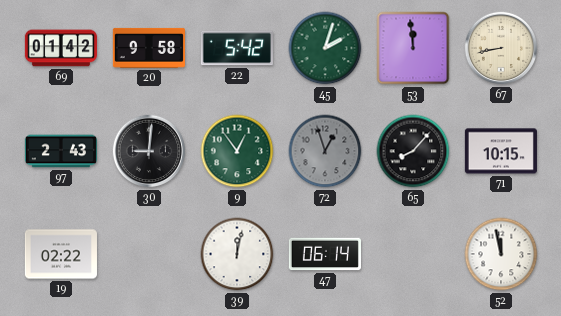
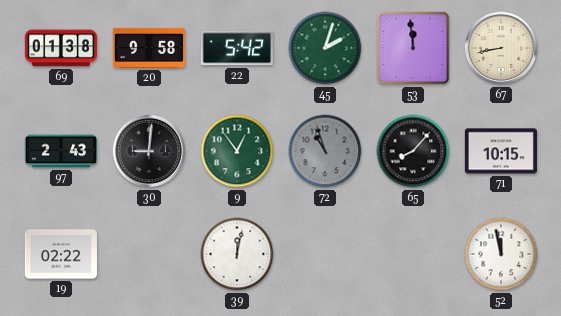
69: 01:42 -> 01:38
72: 12:57 -> 10:57
47: 06:14 -> none
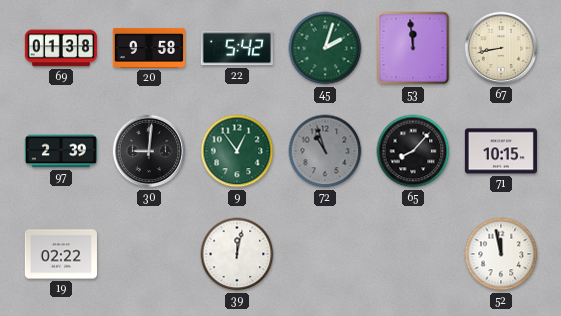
97: 2:43 -> 2:39
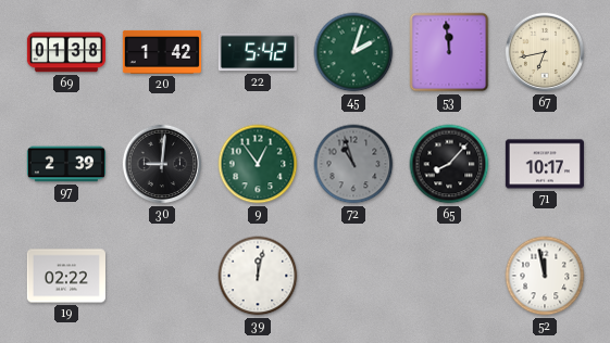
20: 9:58 -> 1:42
67: 8:43 -> 6:43
71: 10:15 -> 10:17
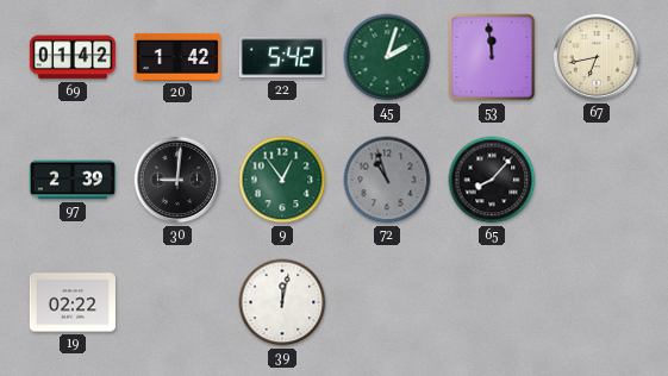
69: 01:38 -> 01:42
71: 10:17 -> none
52: 11:58 -> none
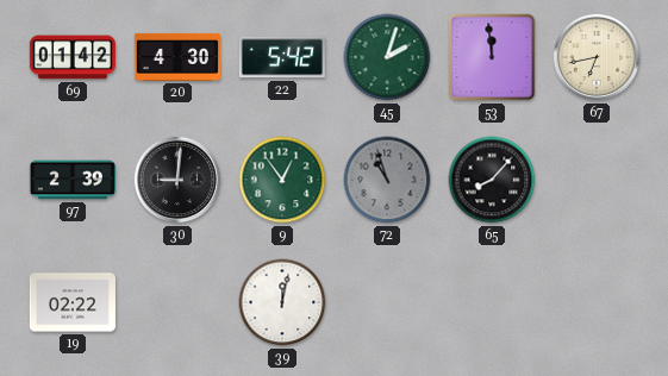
20: 1:42 -> 4:30
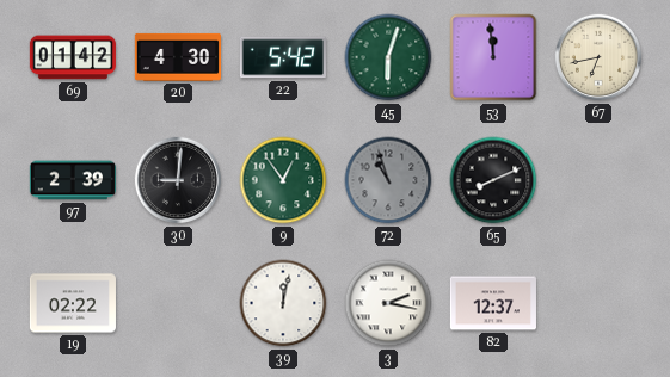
45: 2:03 -> 6:03
65: 8:07 -> 8:11
3: none -> 2:17
82: none -> 12:37
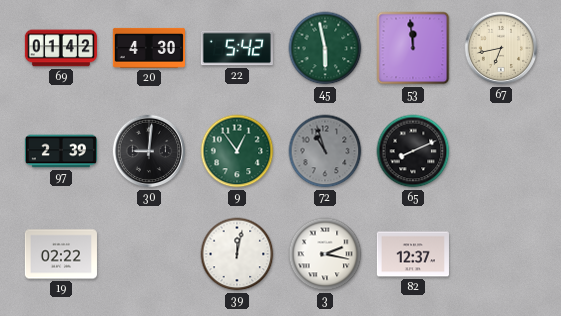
45: 6:03 -> 5:58
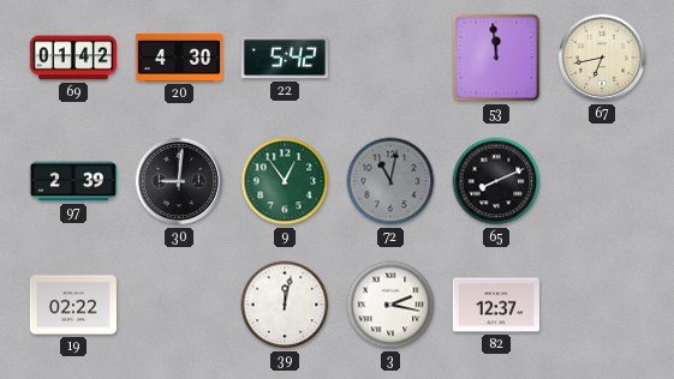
45: 5:58 -> none
72: 10:57 -> 11:02
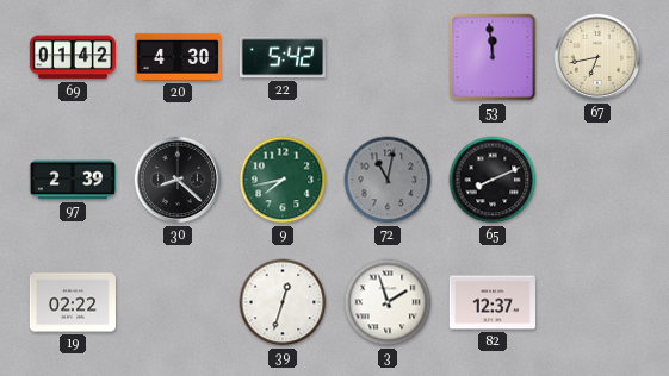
30: 9:01 -> 8:22
9: 12:54 -> 7:43
39: 12:02 -> 12:33
3: 2:17 -> 1:57
